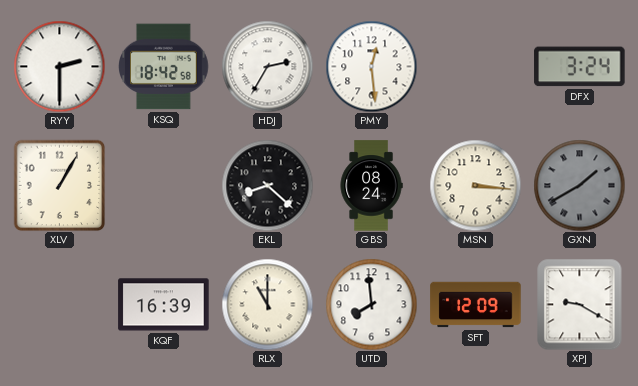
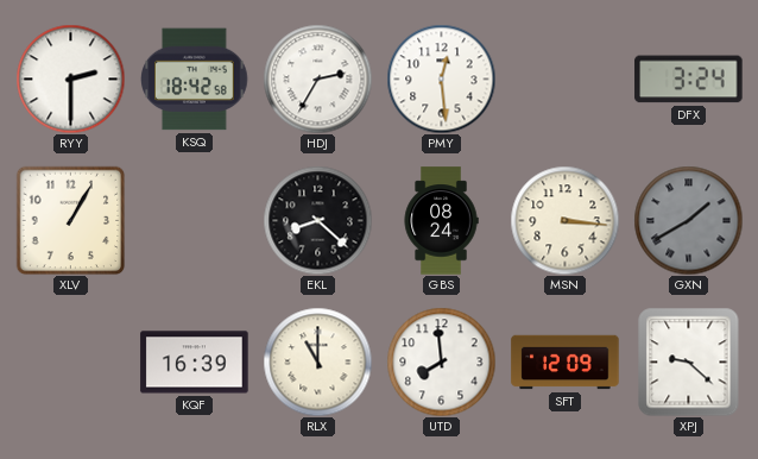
XPJ: 9:20 -> 9:22
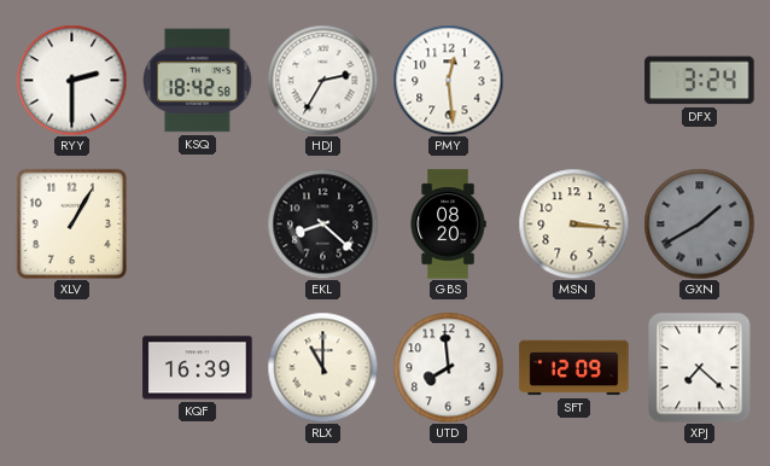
GBS: 08:24 -> 08:20
XPJ: 9:22 -> 7:22
